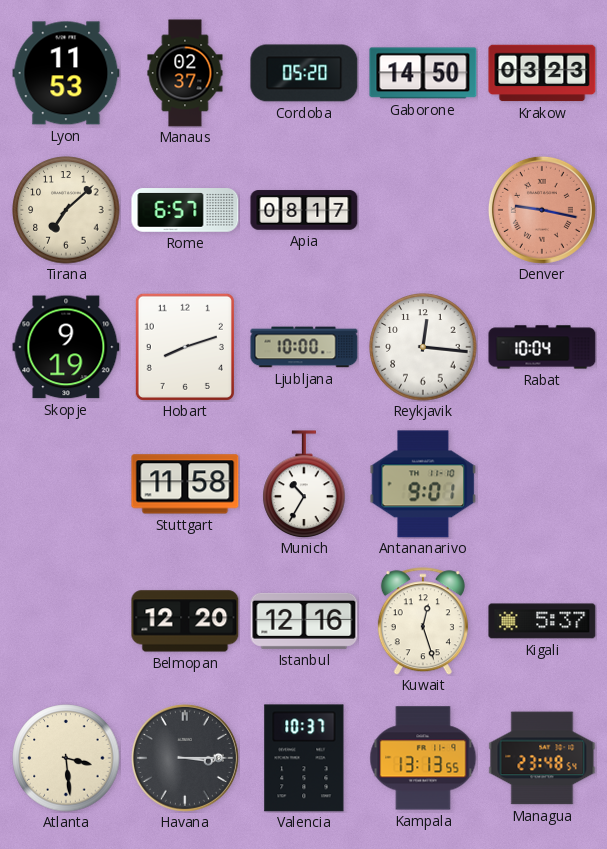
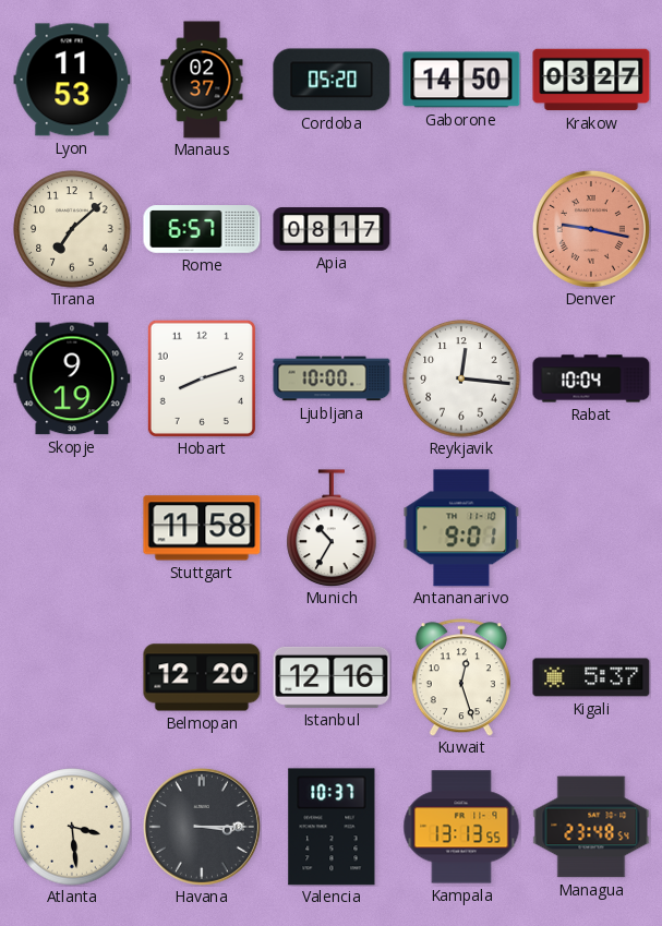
Krakow: 03:23 -> 03:27
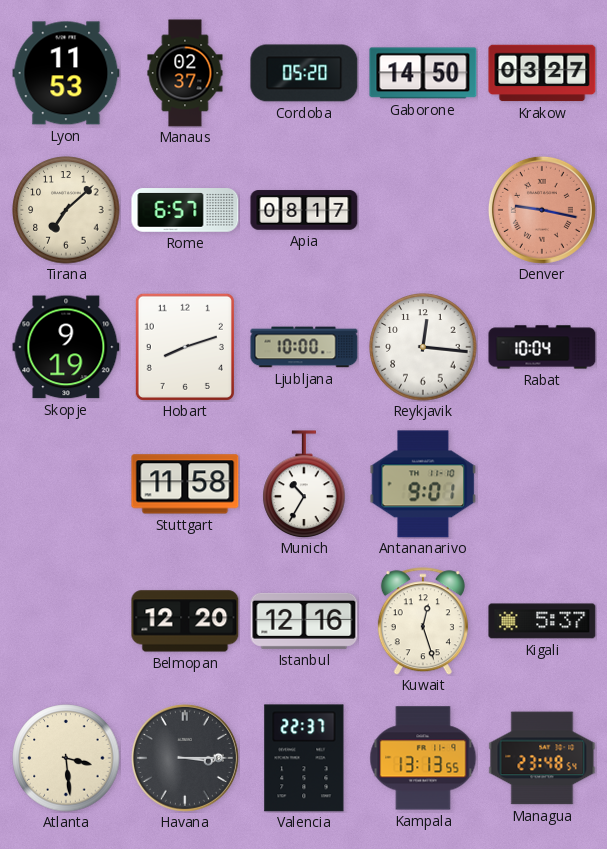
Valencia: 10:37 -> 22:37
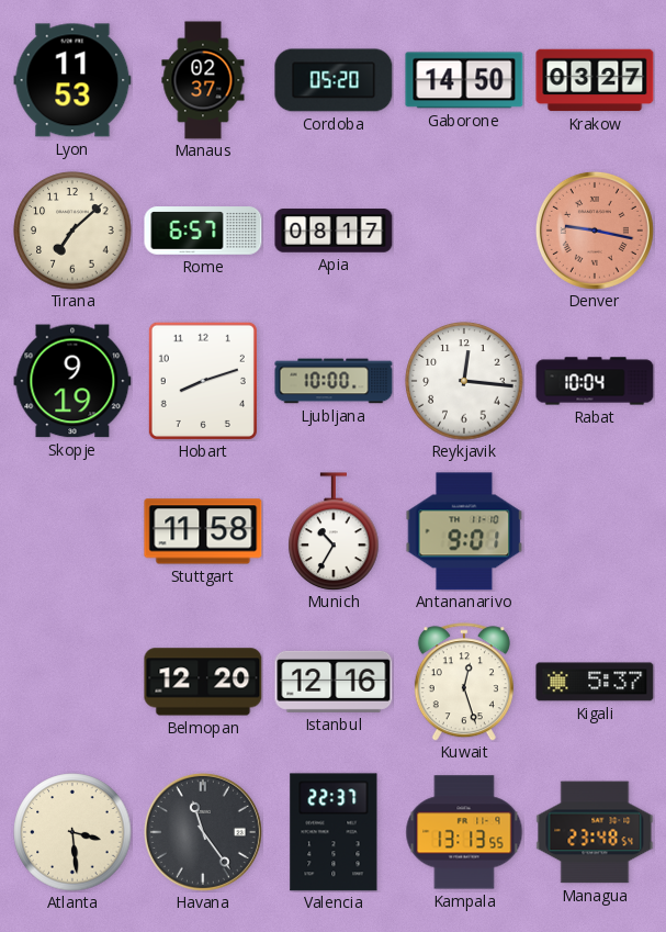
Havana: 3:15 -> 11:24
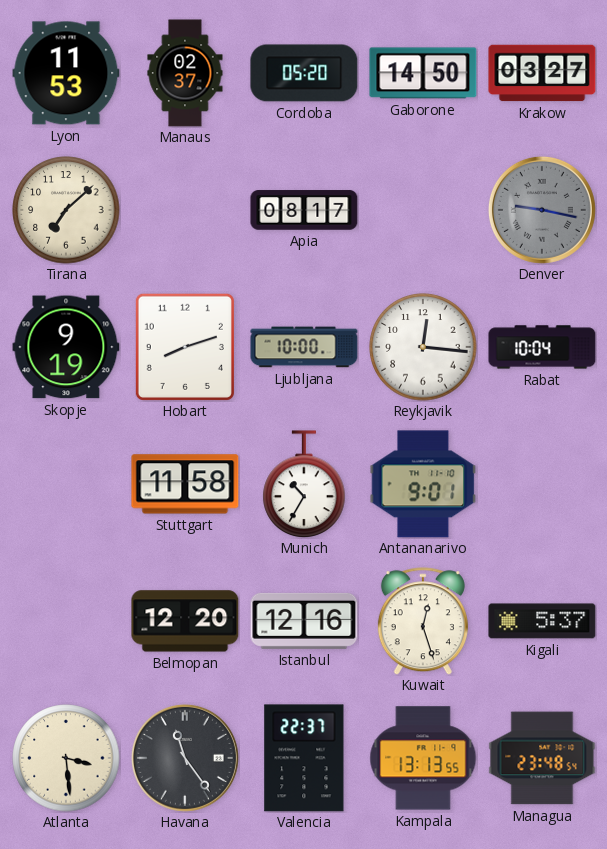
Rome: 6:57 -> none
Denver dial: salmon -> grey
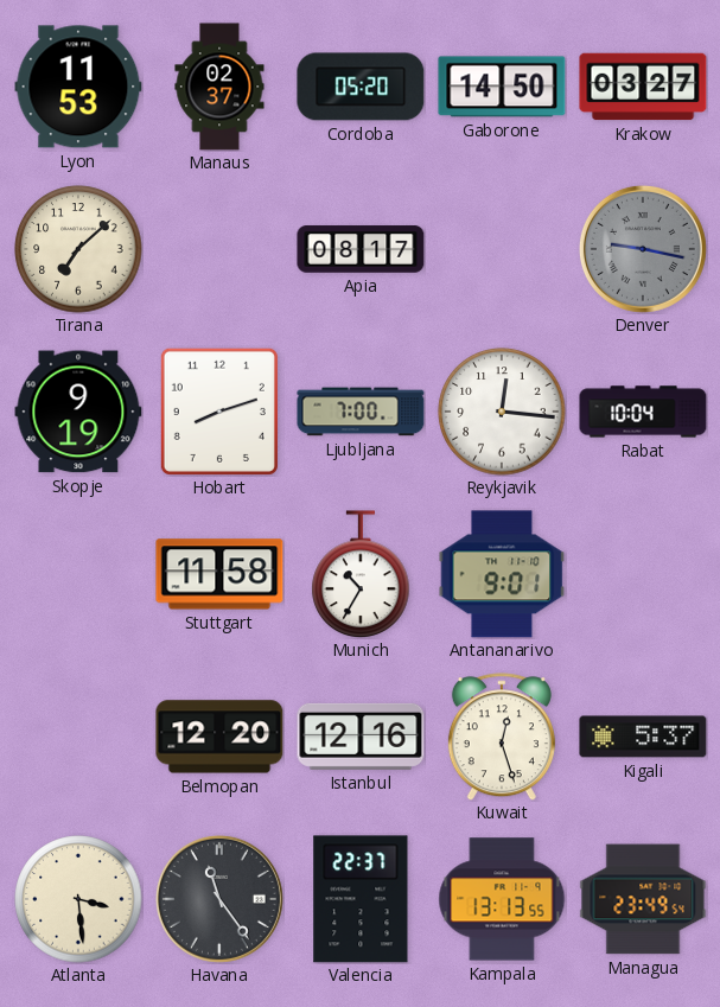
Ljubljana: 10:00 -> 7:00
Managua: 23:48 -> 23:49
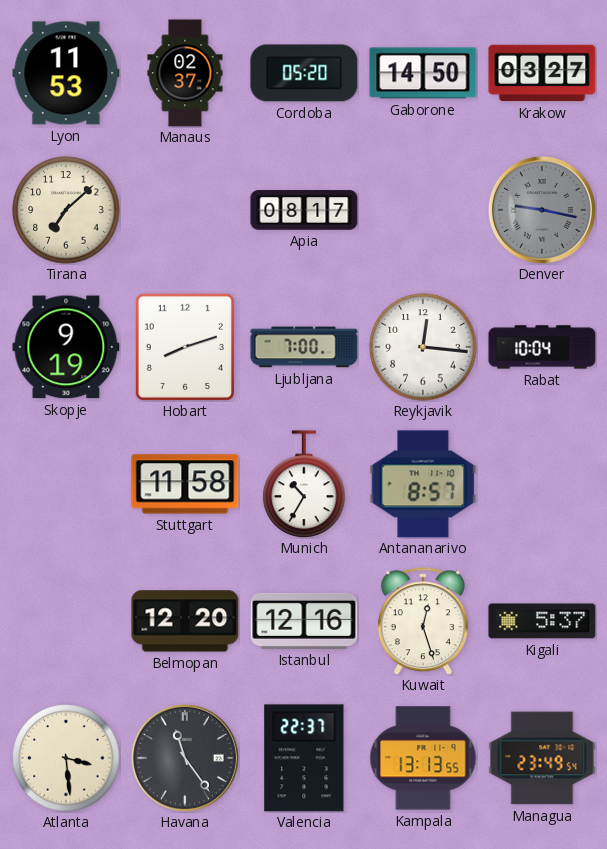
Antananarivo: 9:01 -> 8:57
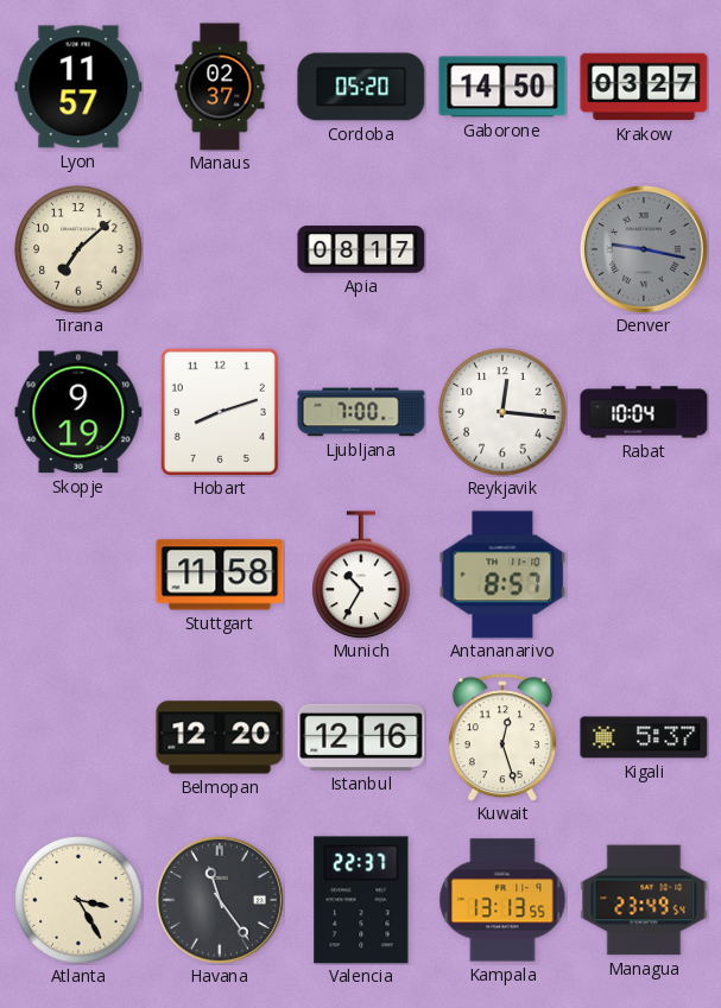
Lyon: 11:53 -> 11:57
Atlanta: 3:29 -> 3:25
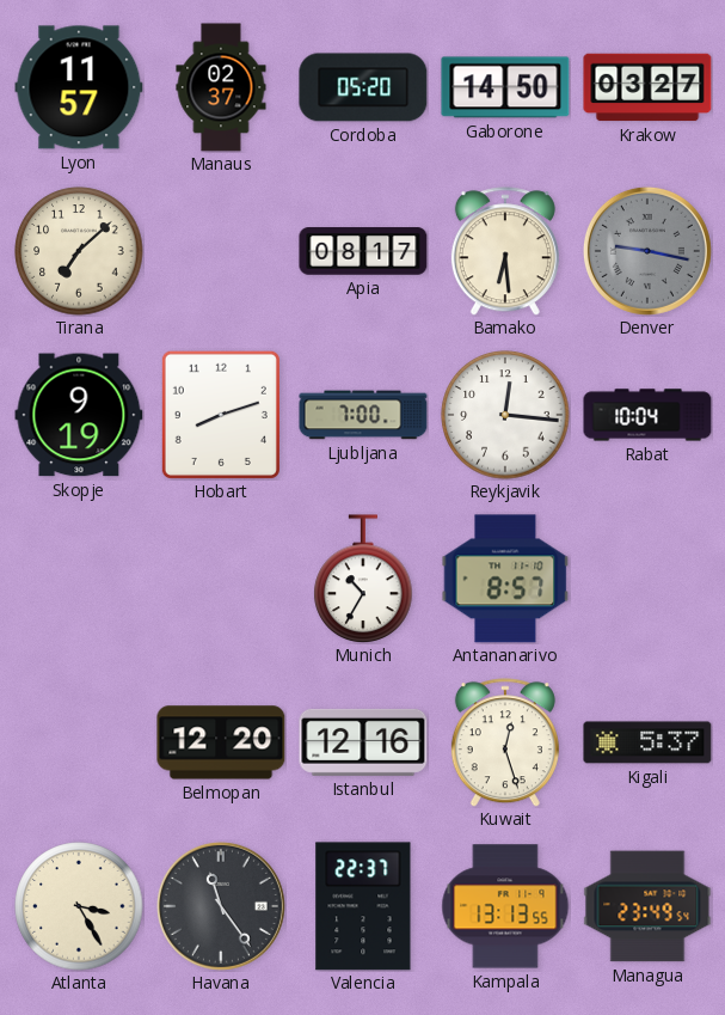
Bamako: none -> 6:29
Stuttgart: 11:58 -> none
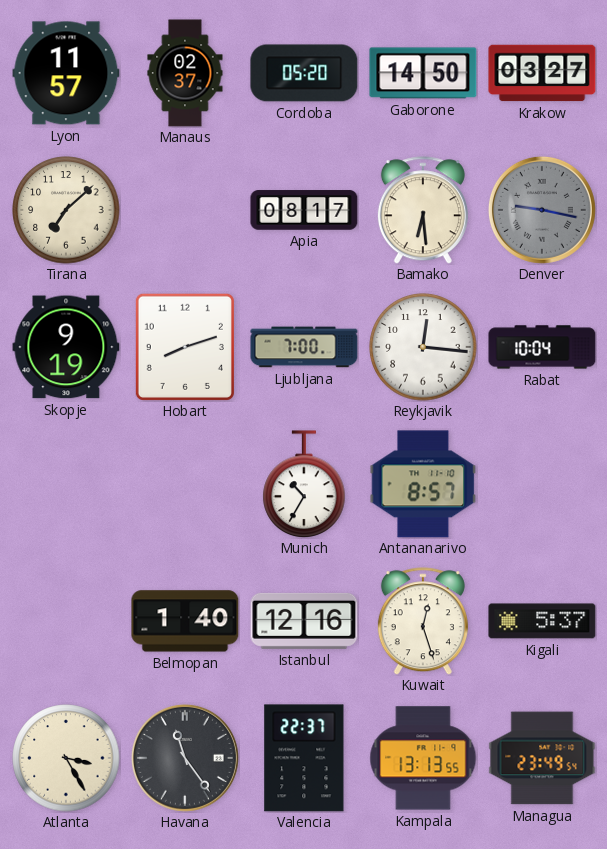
Belmopan: 12:20 -> 1:40
